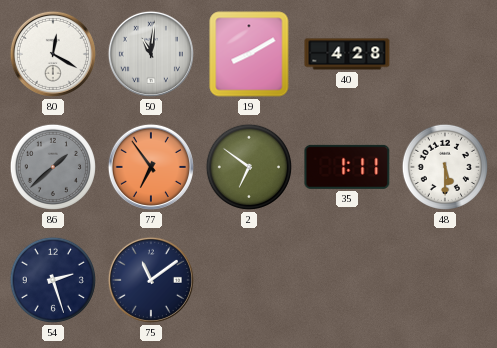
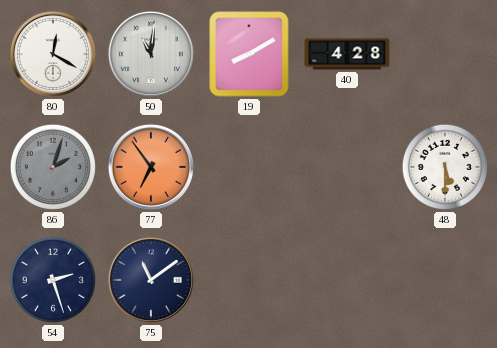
86: 1:38 -> 2:03
2: 6:51 -> none
35: 1:11 -> none
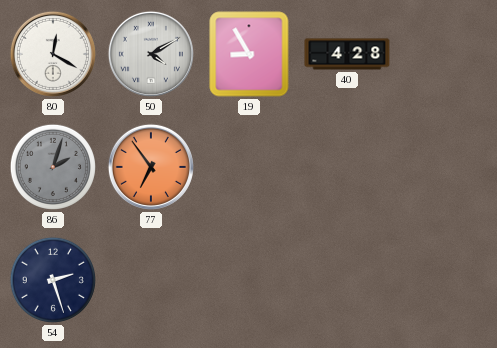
50: 11:01 -> 4:10
19: 8:10 -> 8:55
48: 5:30 -> none
75: 11:09 -> none
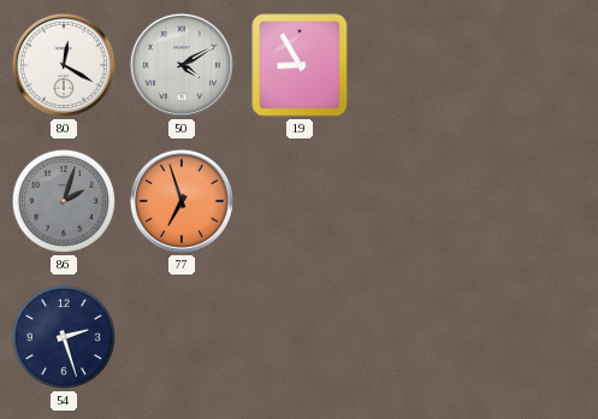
40: 4:28 -> none
77: 6:54 -> 6:57
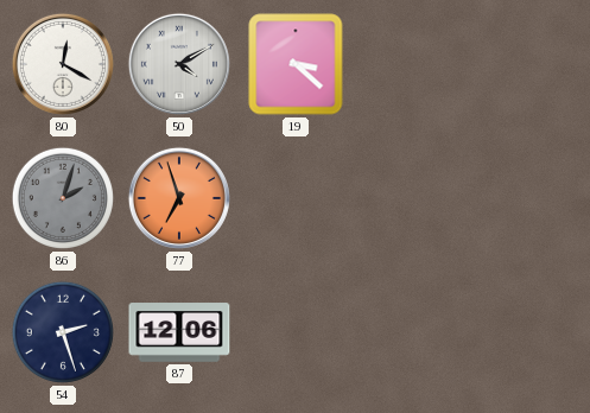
19: 8:55 -> 3:22
87: none -> 12:06
